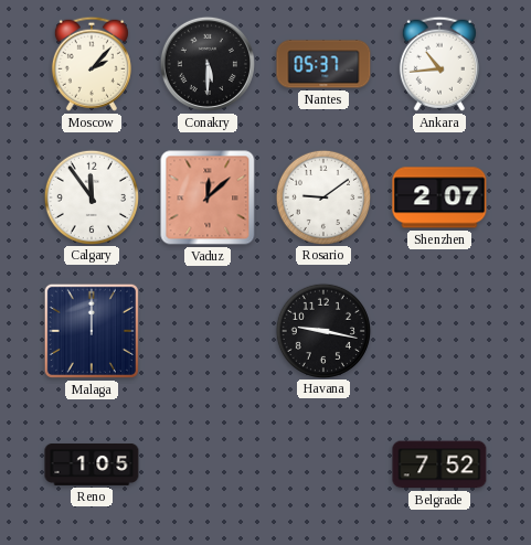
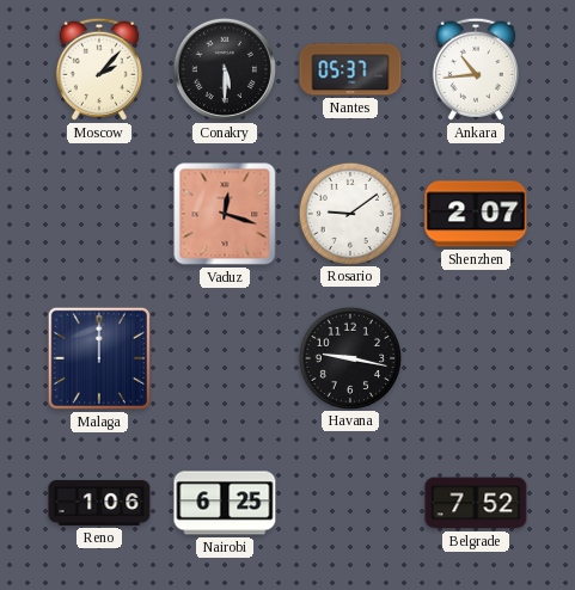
Calgary: 11:54 -> none
Vaduz: 12:08 -> 12:18
Reno: 1:05 -> 1:06
Nairobi: none -> 6:25
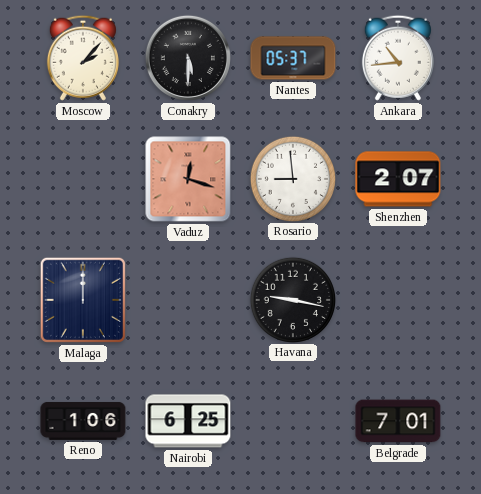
Rosario: 9:09 -> 8:59
Belgrade: 7:52 -> 7:01
